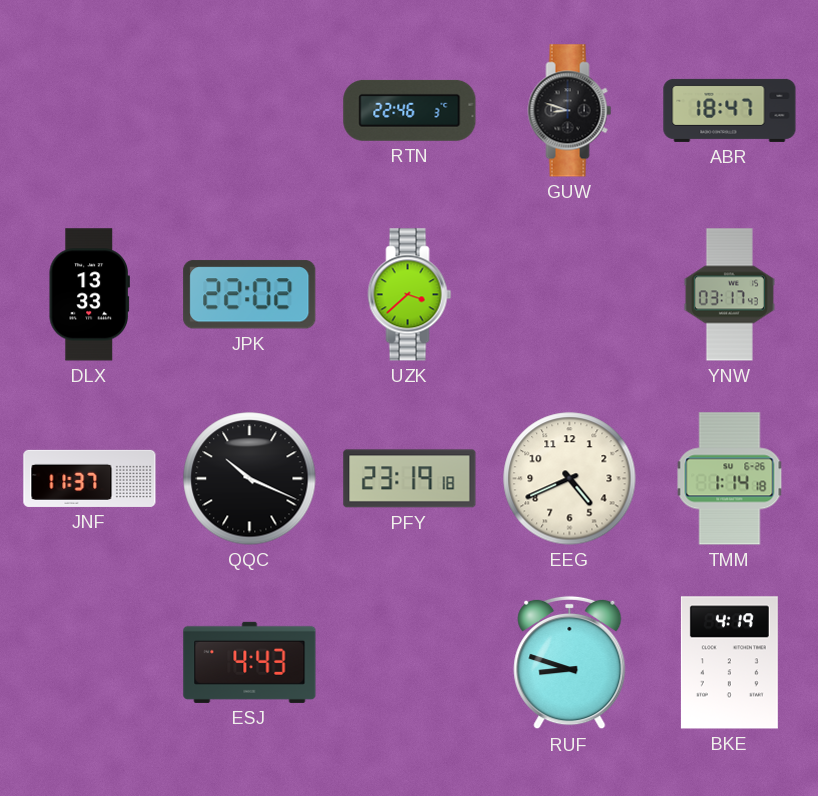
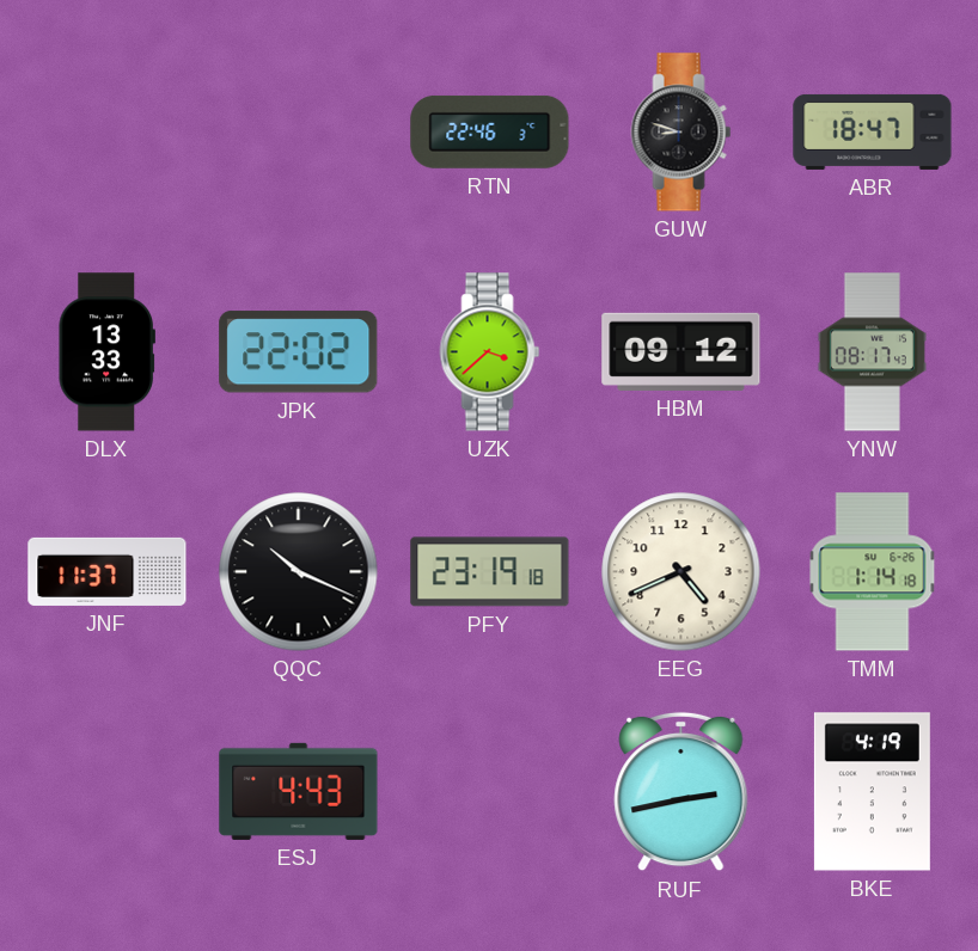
HBM: none -> 09:12
YNW: 03:17 -> 08:17
RUF: 8:48 -> 2:43
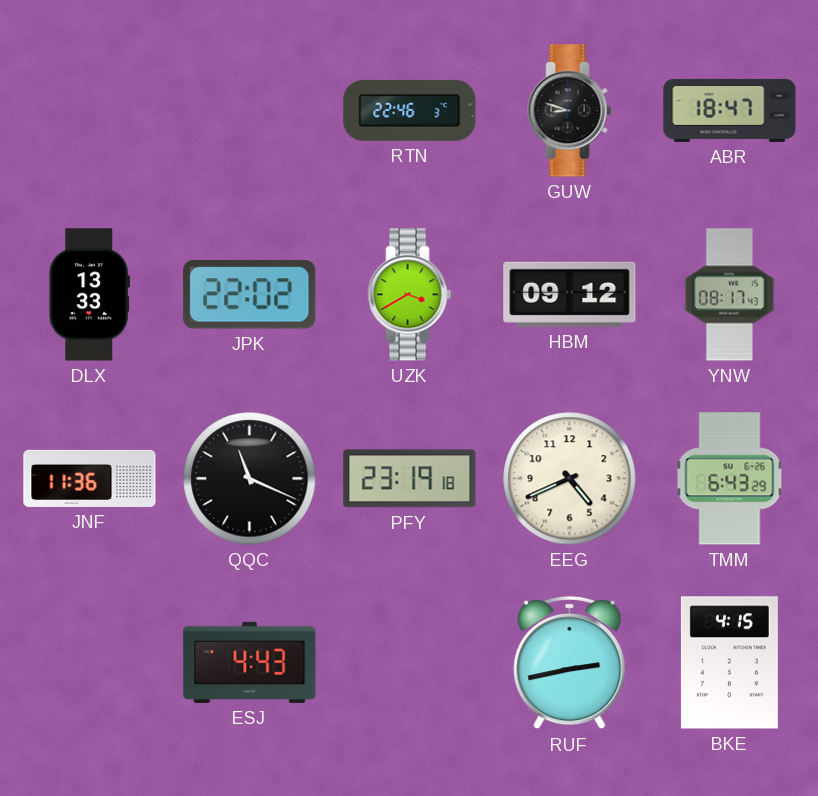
UZK: 3:38 -> 3:40
JNF: 11:37 -> 11:36
QQC: 10:19 -> 11:19
TMM: 1:14 -> 6:43
BKE: 4:19 -> 4:15
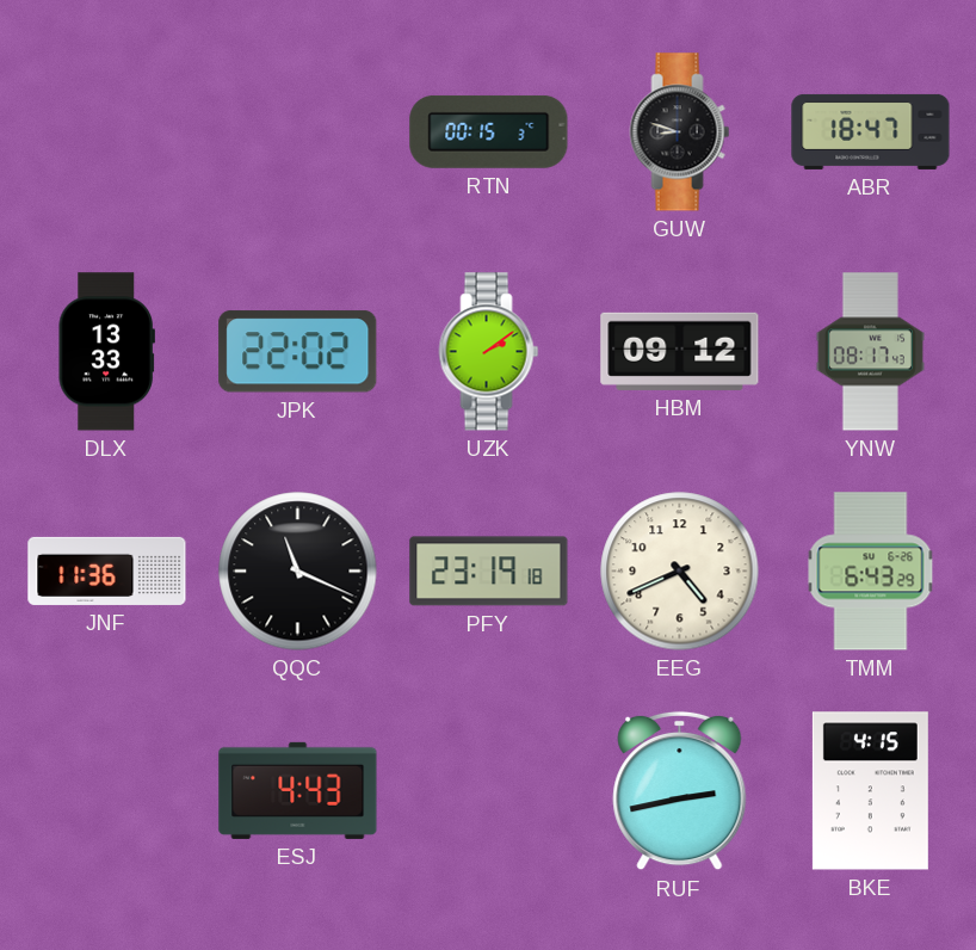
RTN: 22:46 -> 00:15
UZK: 3:40 -> 2:09
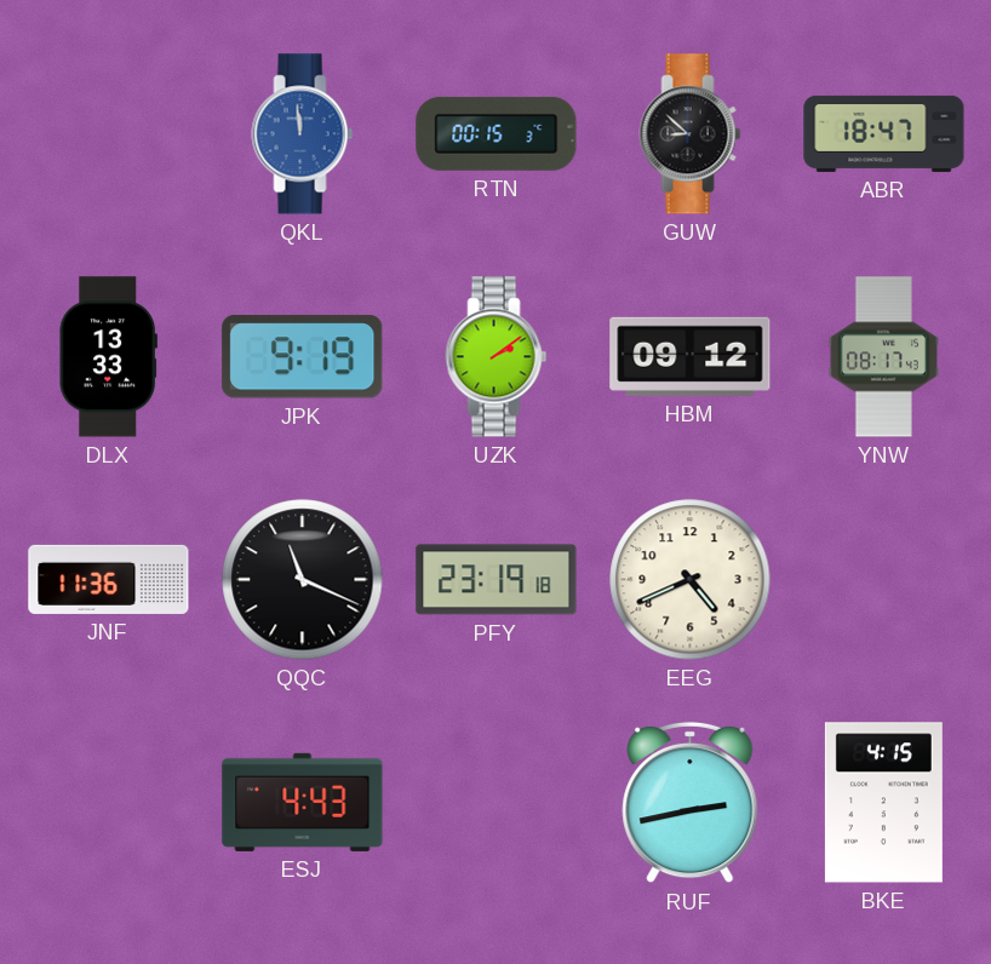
QKL: none -> 11:59
GUW: 8:48 -> 8:52
JPK: 22:02 -> 9:19
TMM: 6:43 -> none
